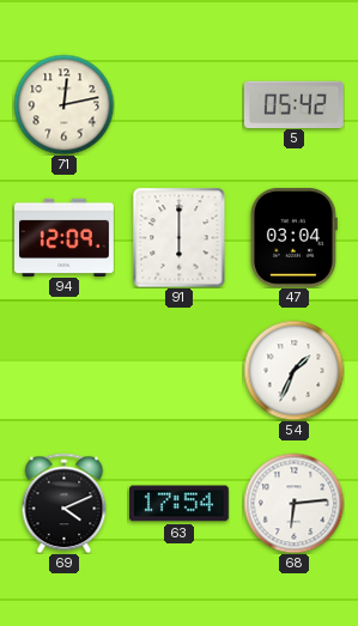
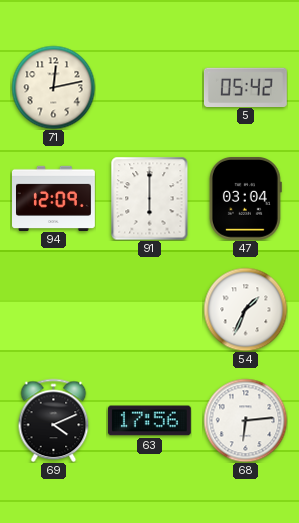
63: 17:54 -> 17:56
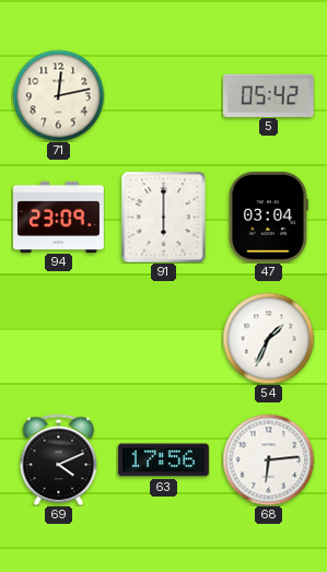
94: 12:09 -> 23:09
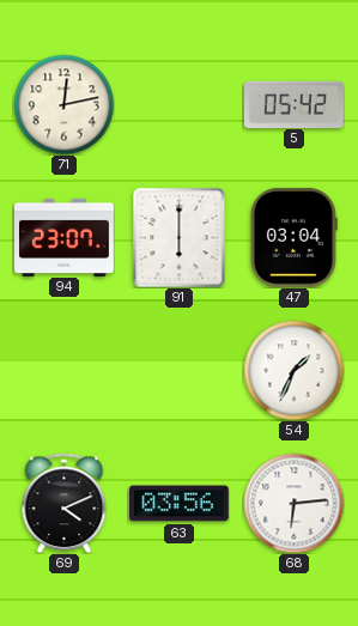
94: 23:09 -> 23:07
63: 17:56 -> 03:56
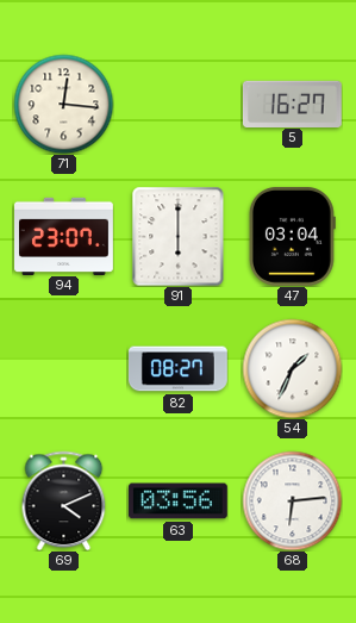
71: 12:13 -> 12:16
5: 05:42 -> 16:27
82: none -> 08:27
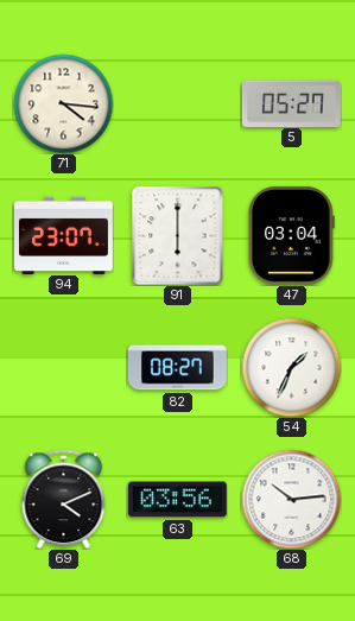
71: 12:16 -> 4:16
5: 16:27 -> 05:27
68: 6:14 -> 10:14
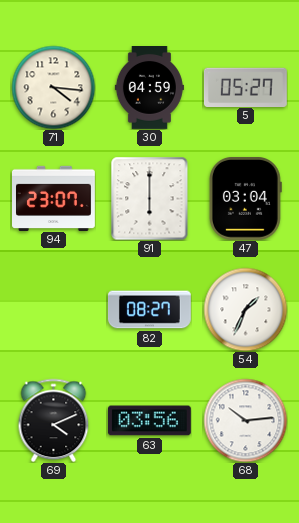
30: none -> 04:59
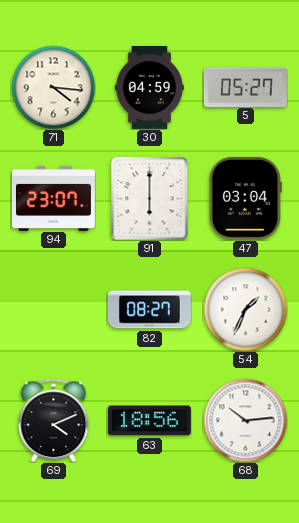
63: 03:56 -> 18:56
